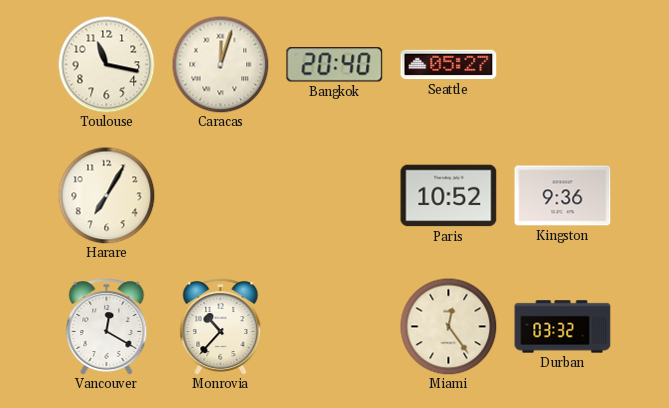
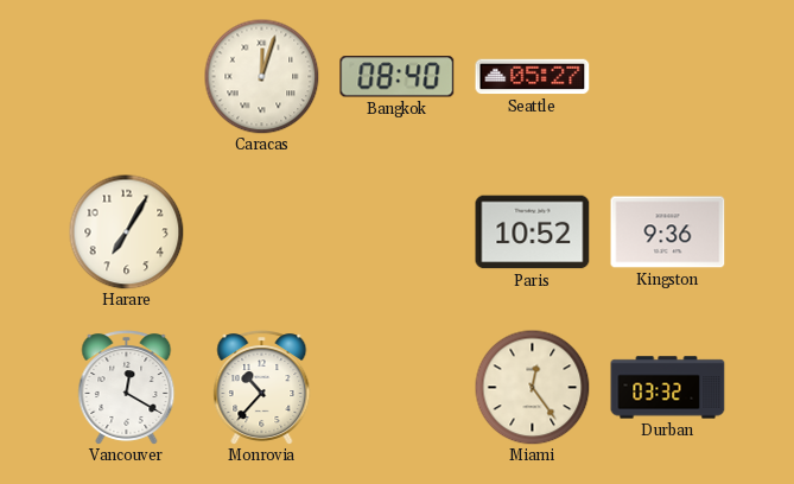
Toulouse: 11:17 -> none
Bangkok: 20:40 -> 08:40
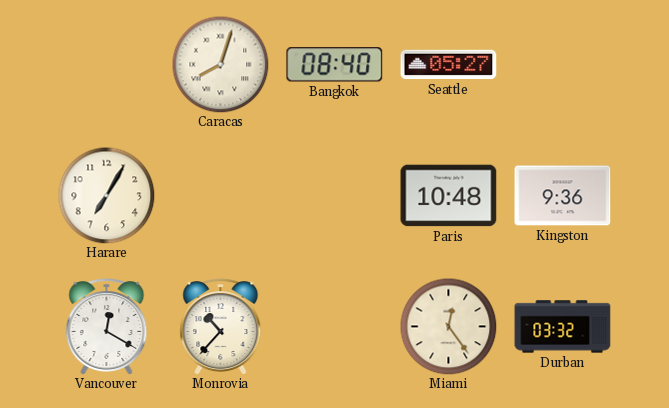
Caracas: 12:03 -> 8:03
Paris: 10:52 -> 10:48
